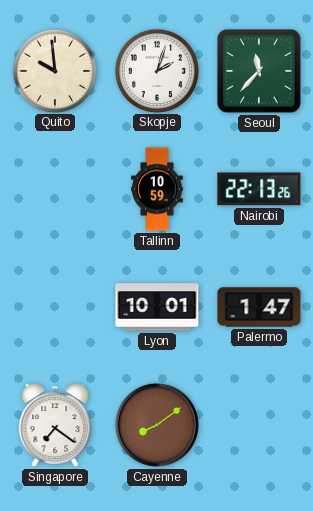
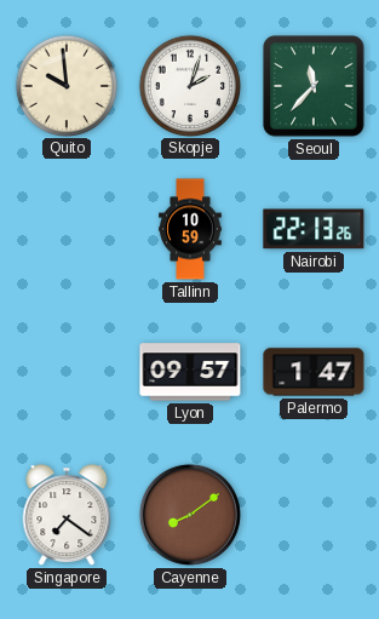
Lyon: 10:01 -> 09:57
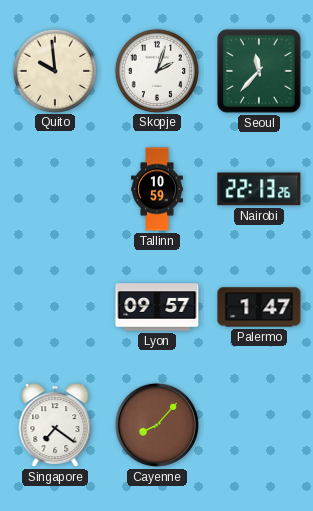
Cayenne: 8:09 -> 8:07
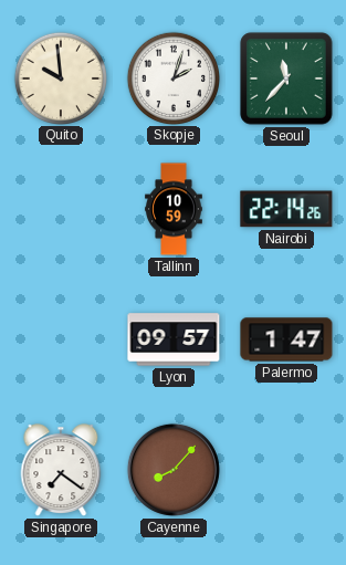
Nairobi: 22:13 -> 22:14
